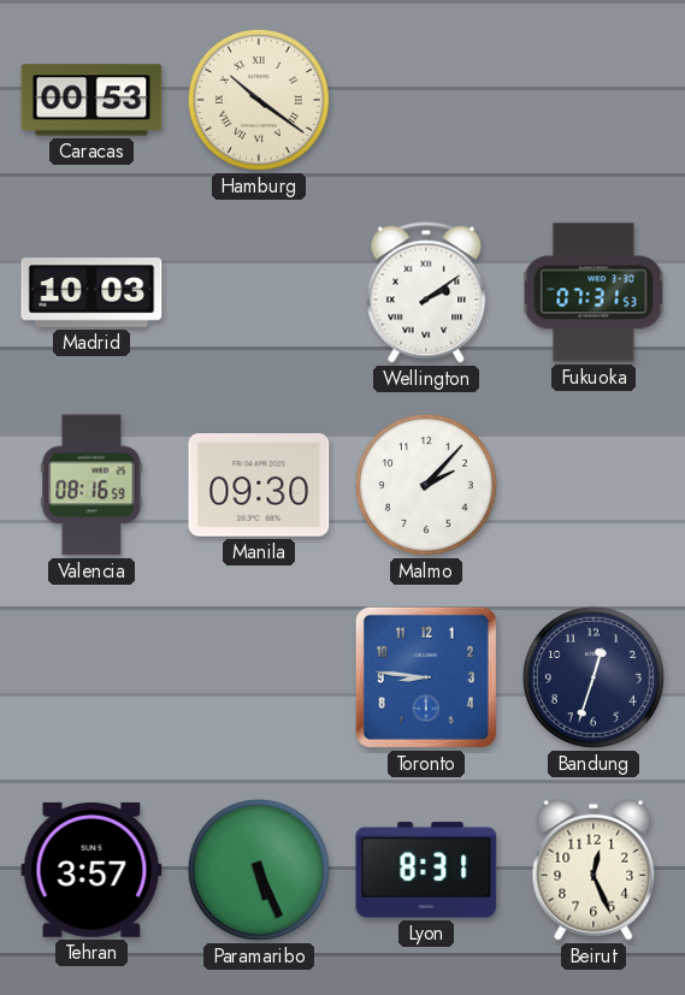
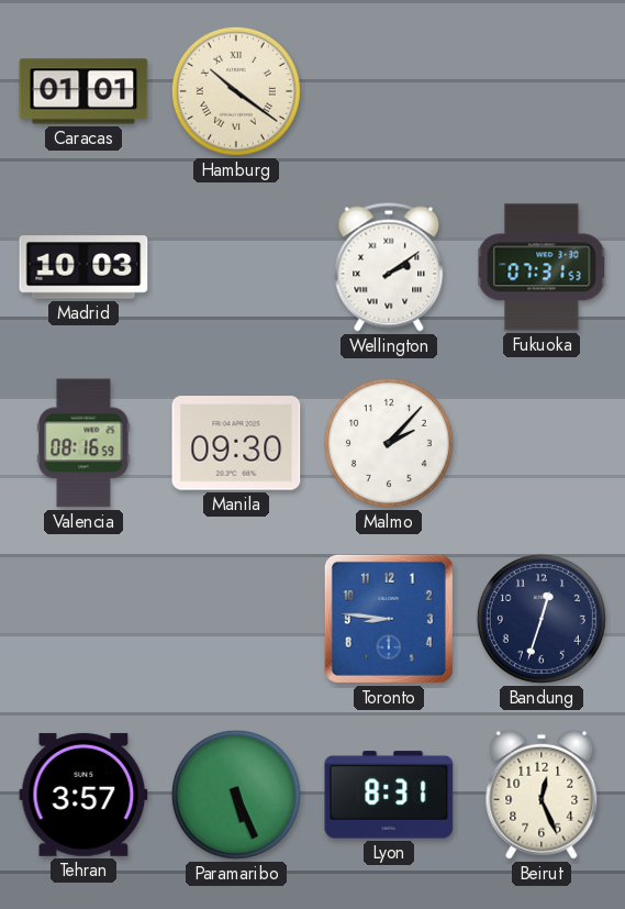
Caracas: 00:53 -> 01:01
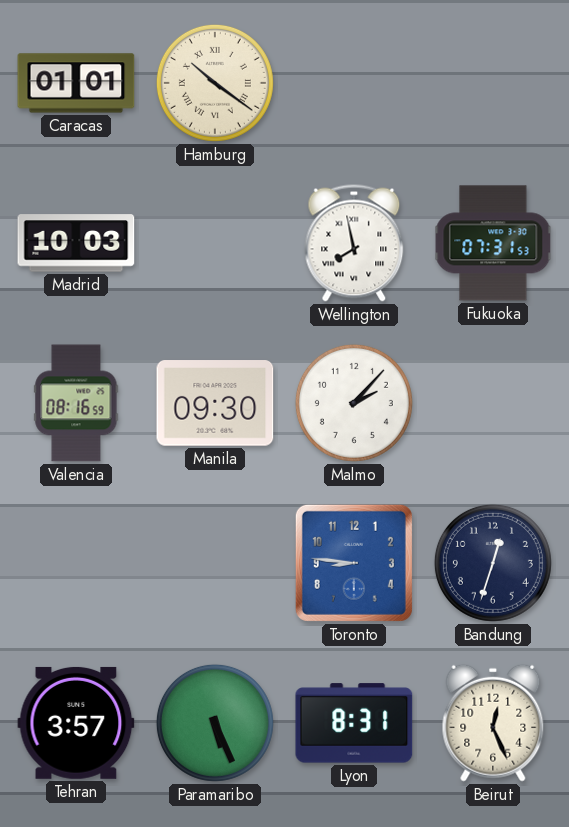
Wellington: 2:09 -> 7:58
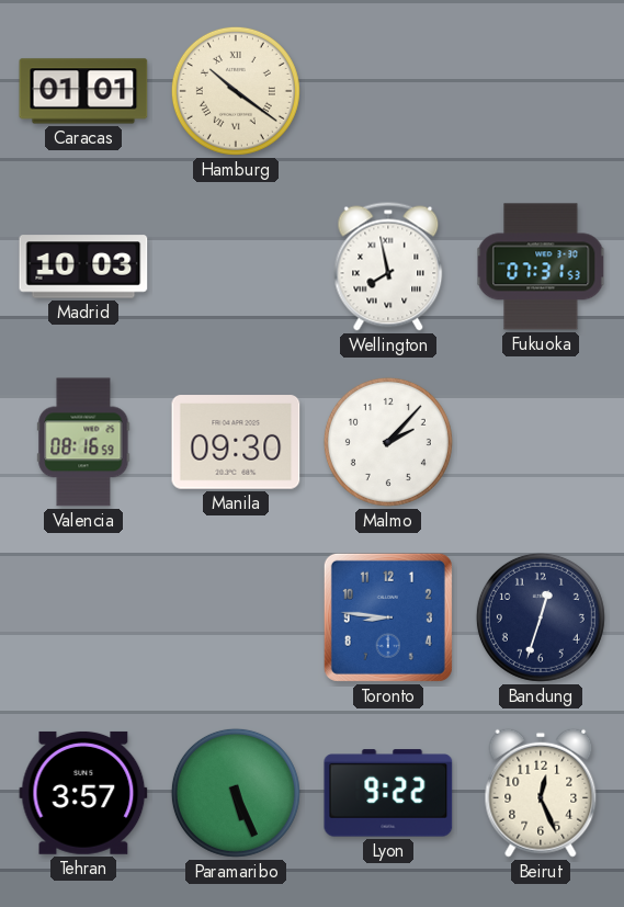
Lyon: 8:31 -> 9:22
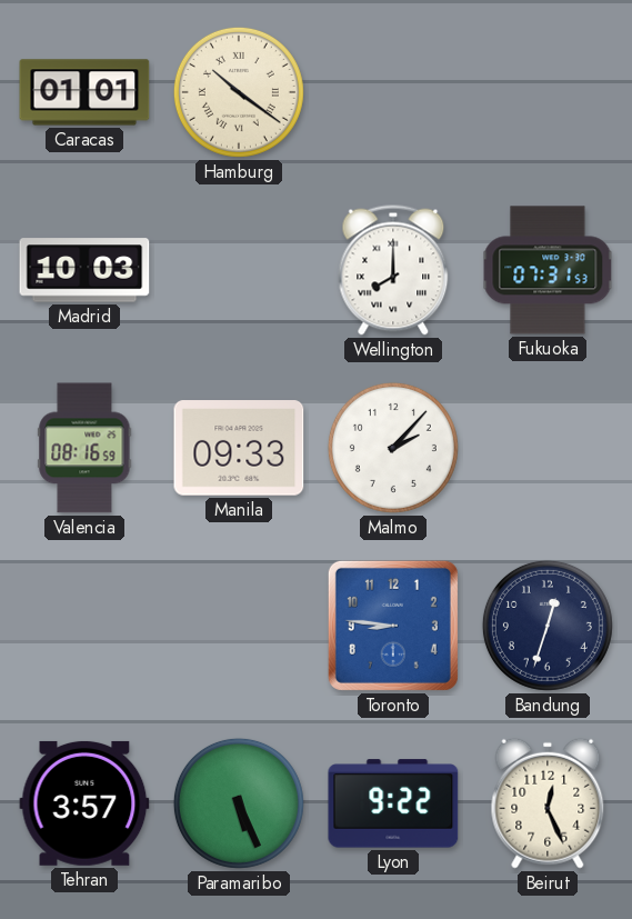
Wellington: 7:58 -> 8:00
Manila: 09:30 -> 09:33
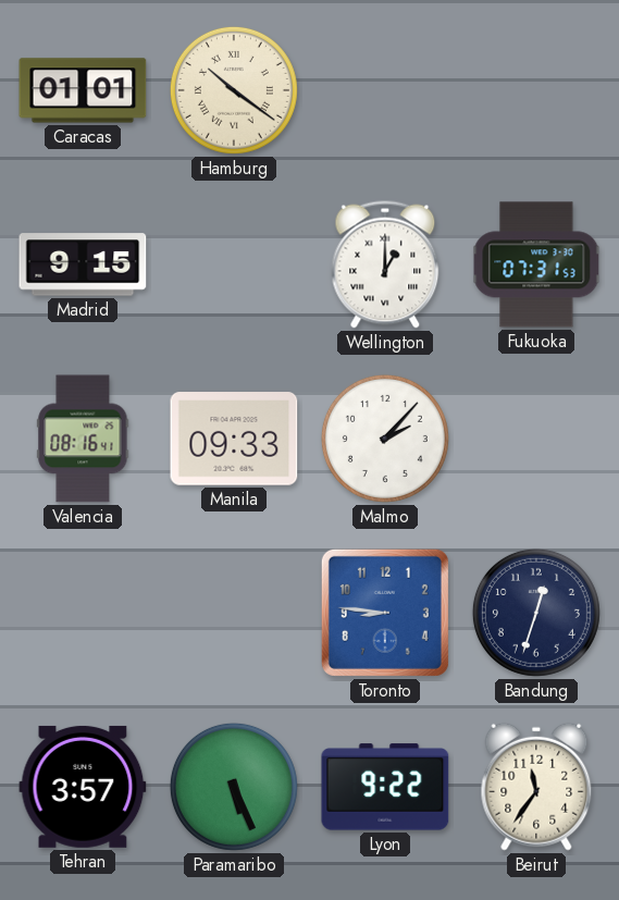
Madrid: 10:03 -> 9:15
Wellington: 8:00 -> 1:00
Valencia: 08:16:59 -> 08:16:41
Beirut: 12:26 -> 11:36
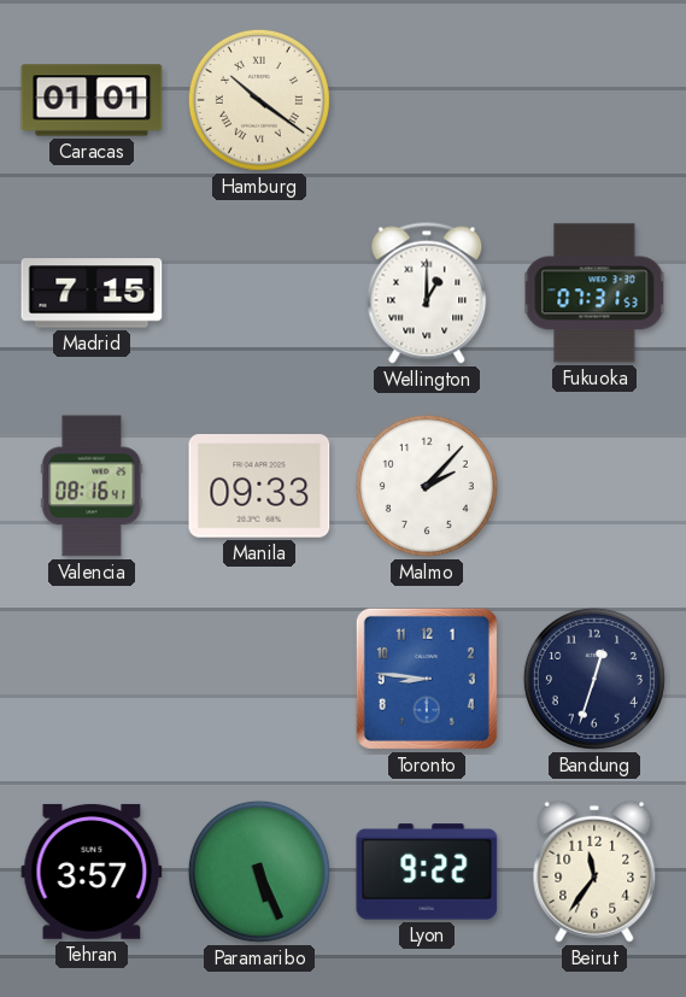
Madrid: 9:15 -> 7:15
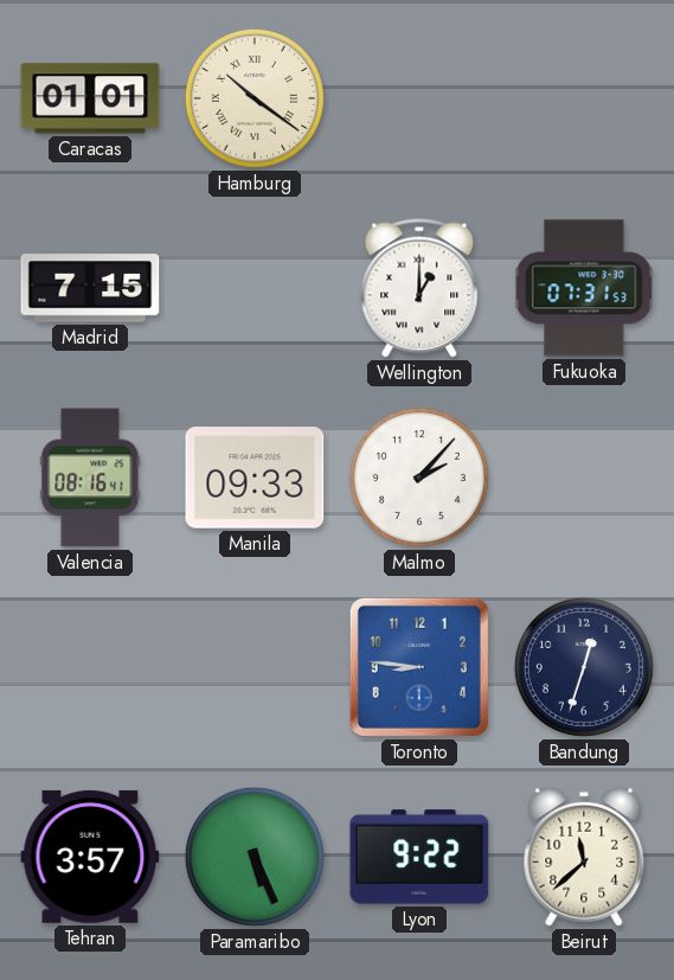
Beirut: 11:36 -> 11:38
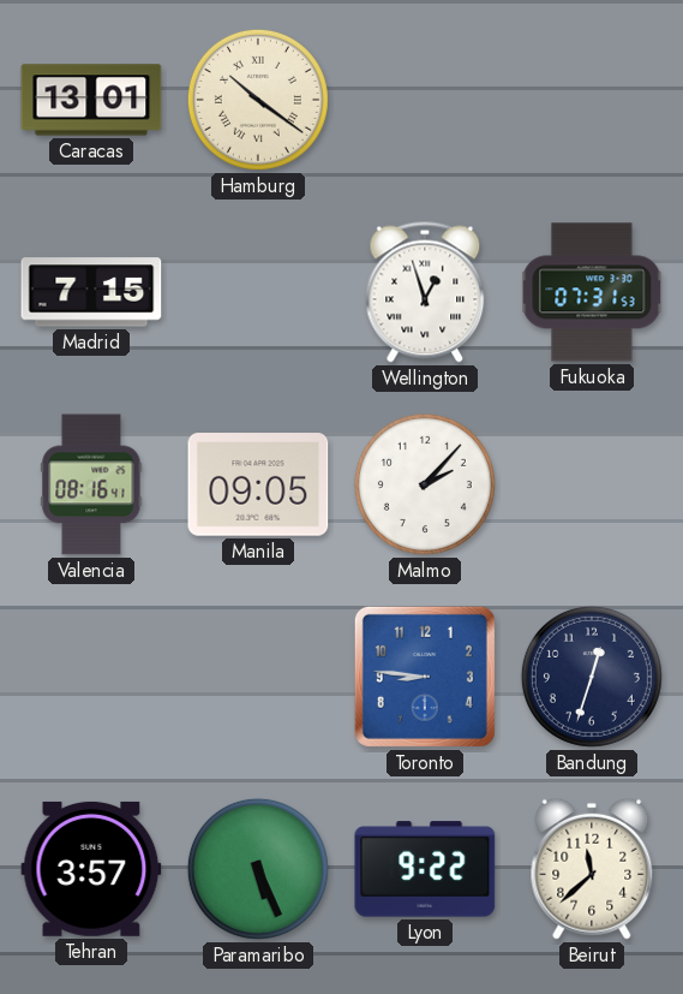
Caracas: 01:01 -> 13:01
Wellington: 1:00 -> 12:57
Manila: 09:33 -> 09:05
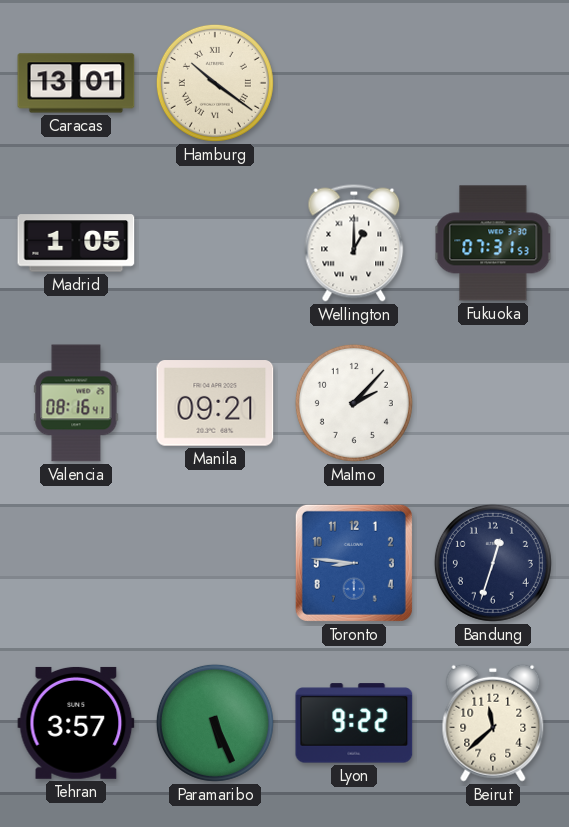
Madrid: 7:15 -> 1:05
Wellington: 12:57 -> 1:00
Manila: 09:05 -> 09:21
